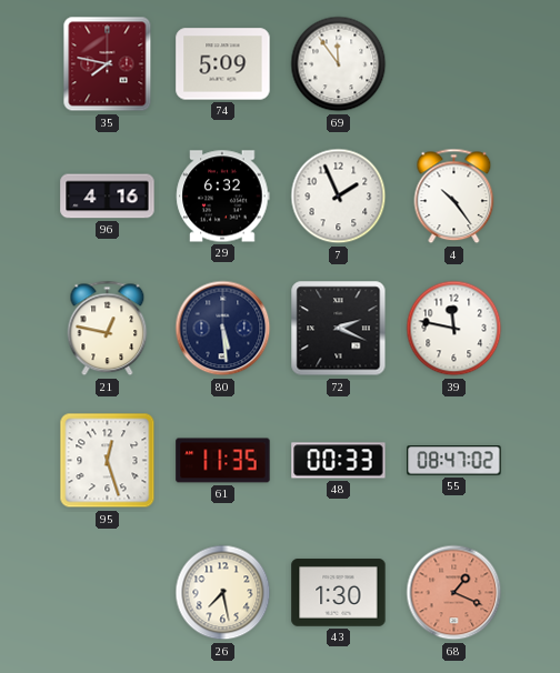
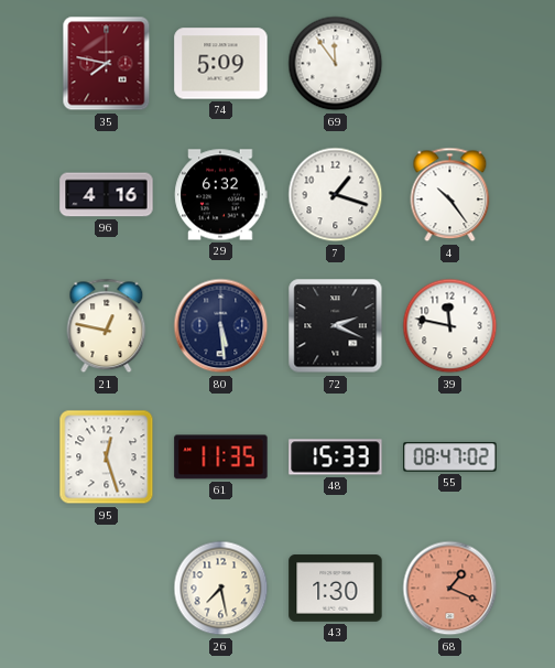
7: 1:56 -> 1:18
48: 00:33 -> 15:33
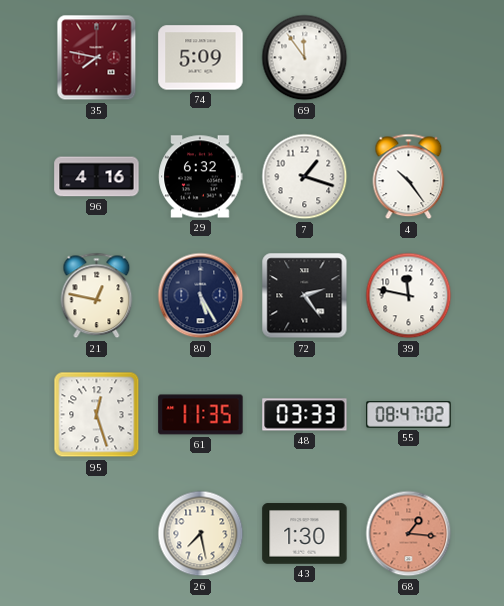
80: 5:29 -> 5:25
72: 2:19 -> 2:24
48: 15:33 -> 03:33
68: 1:19 -> 1:16
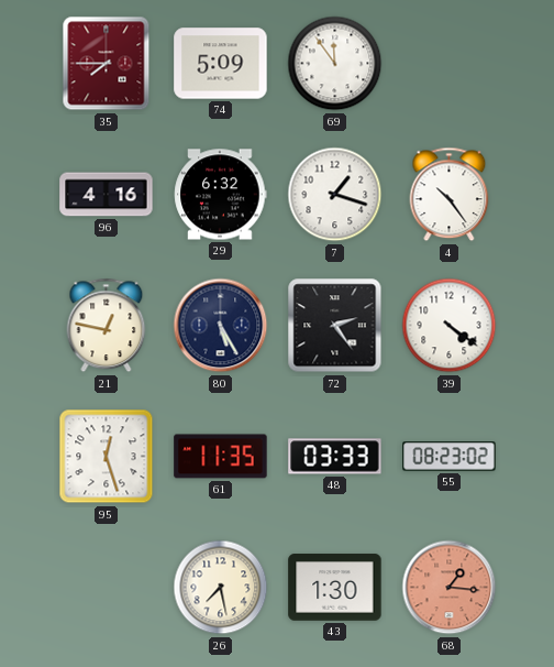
35: 7:47 -> 7:45
39: 11:47 -> 4:21
55: 08:47 -> 08:23
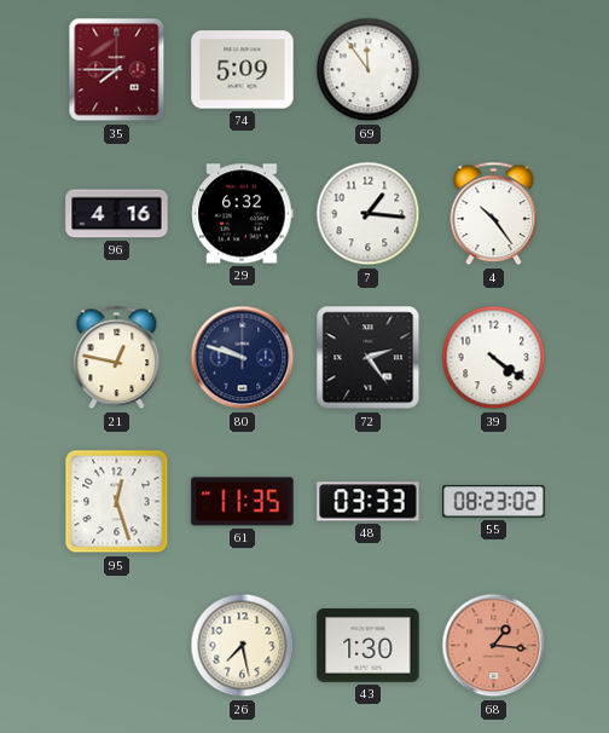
7: 1:18 -> 1:16
80: 5:25 -> 9:48
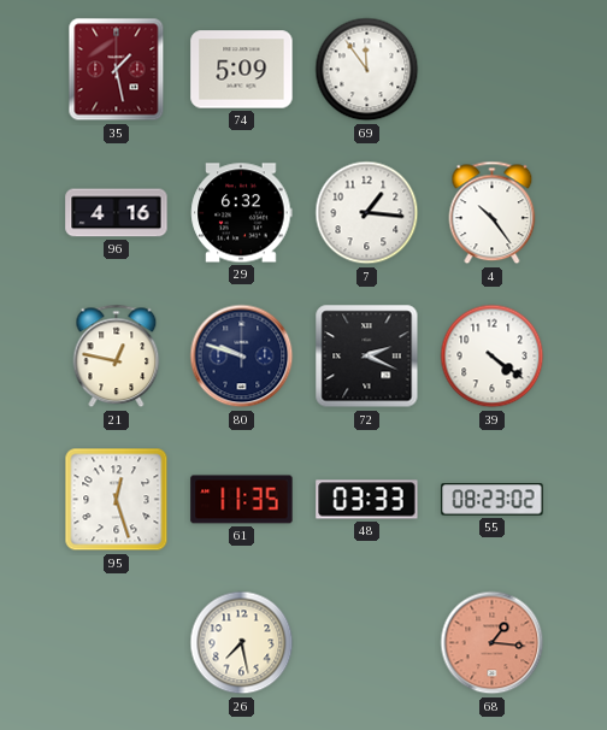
35: 7:45 -> 1:28
72: 2:24 -> 2:19
43: 1:30 -> none
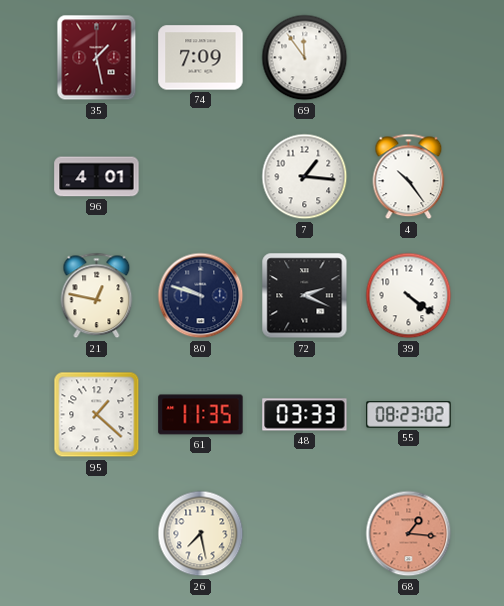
74: 5:09 -> 7:09
96: 4:16 -> 4:01
29: 6:32 -> none
95: 12:27 -> 1:22
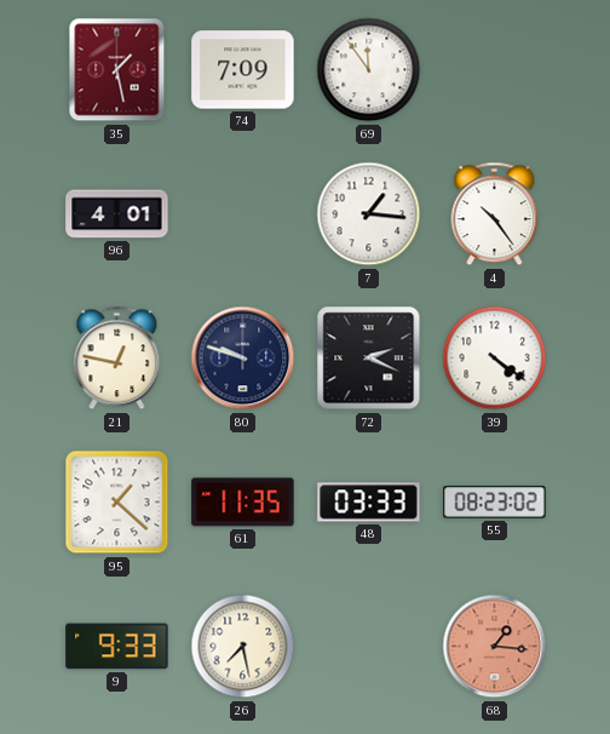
9: none -> 9:33
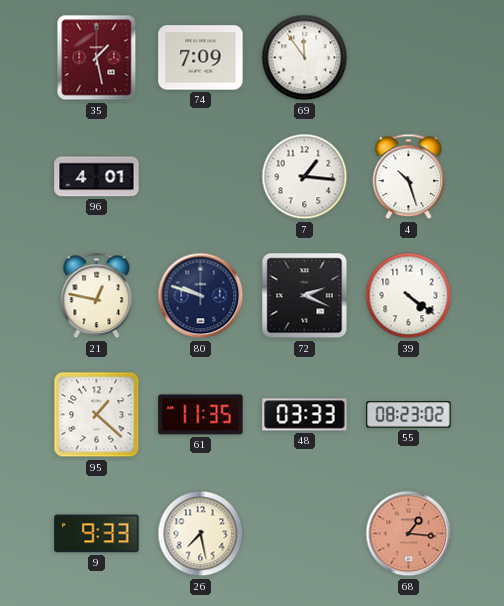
4: 10:24 -> 10:27
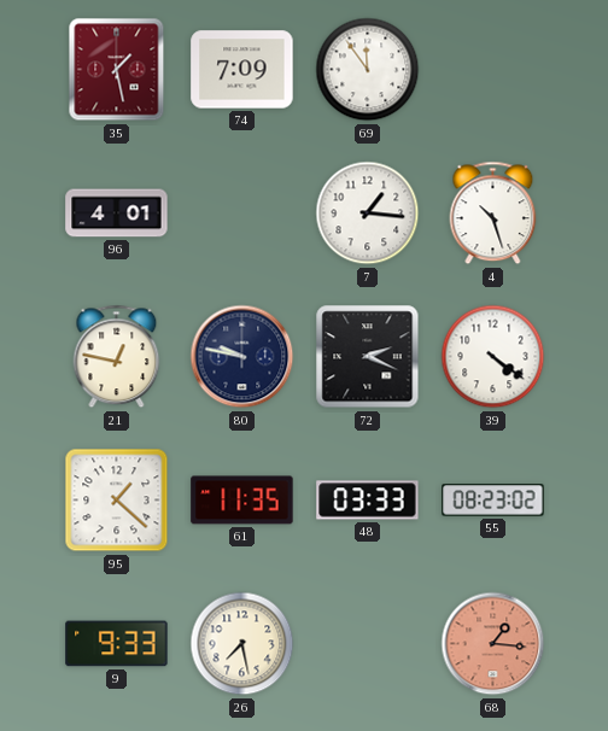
80: 9:48 -> 9:47
